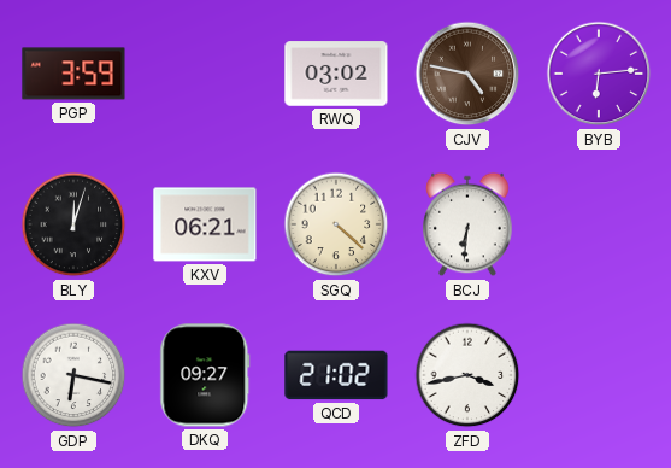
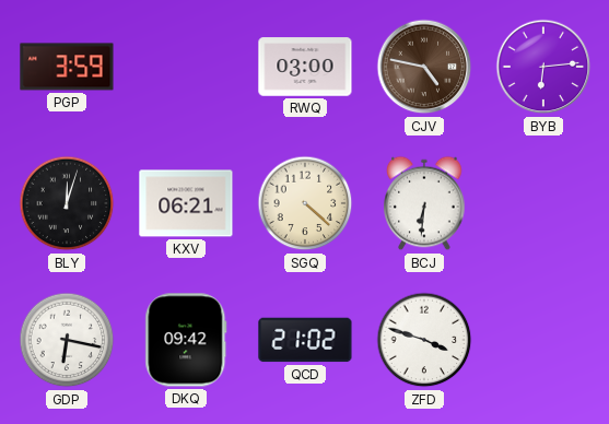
RWQ: 03:02 -> 03:00
DKQ: 09:27 -> 09:42
ZFD: 3:43 -> 3:48
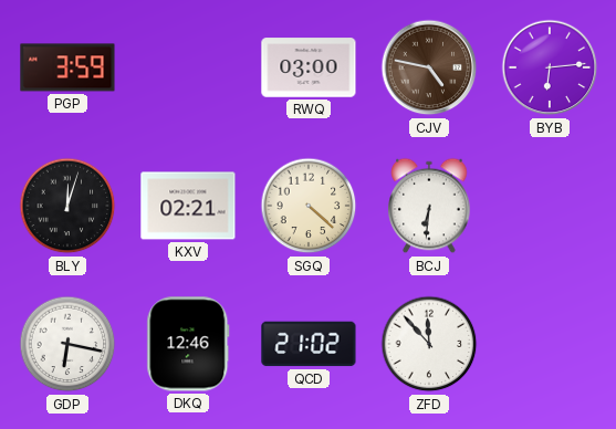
KXV: 06:21 -> 02:21
DKQ: 09:42 -> 12:46
ZFD: 3:48 -> 11:53
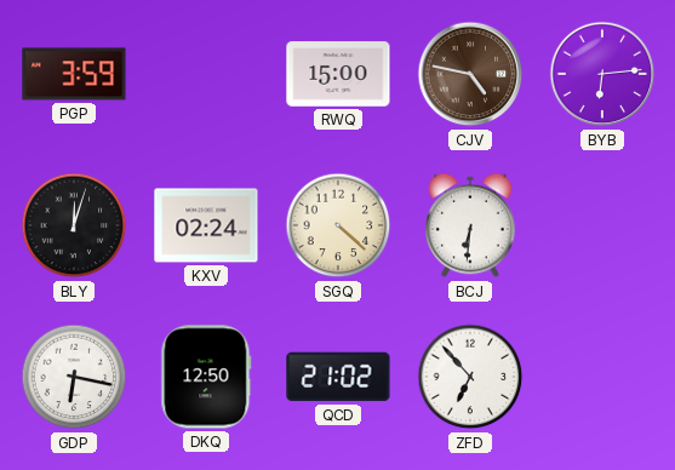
RWQ: 03:00 -> 15:00
KXV: 02:21 -> 02:24
DKQ: 12:46 -> 12:50
ZFD: 11:53 -> 6:53
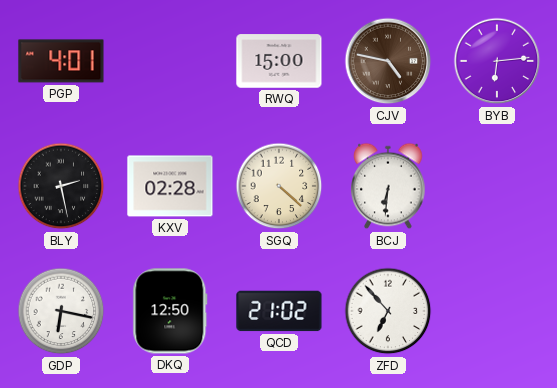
PGP: 3:59 -> 4:01
BLY: 12:03 -> 2:28
KXV: 02:24 -> 02:28
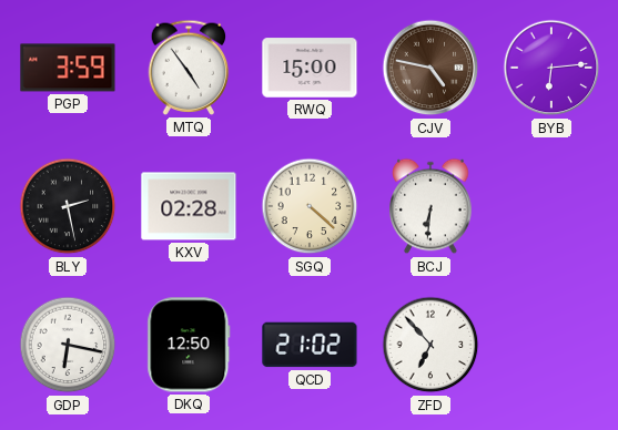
PGP: 4:01 -> 3:59
MTQ: none -> 4:54
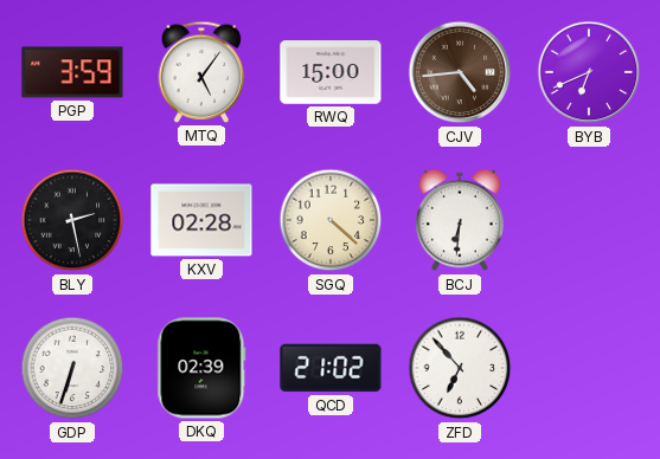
MTQ: 4:54 -> 5:06
CJV: 4:47 -> 4:44
BYB: 6:14 -> 6:41
GDP: 6:17 -> 6:33
DKQ: 12:50 -> 02:39
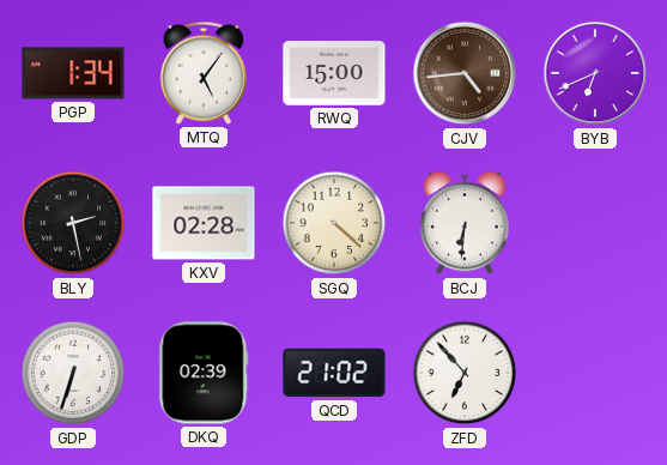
PGP: 3:59 -> 1:34
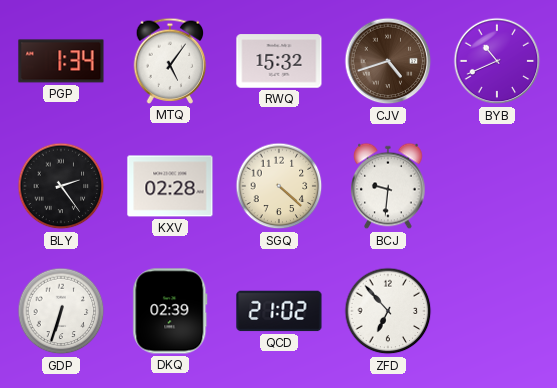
RWQ: 15:00 -> 15:32
CJV: 4:44 -> 4:42
BYB: 6:41 -> 10:41
BLY: 2:28 -> 2:24
BCJ: 6:31 -> 9:31
